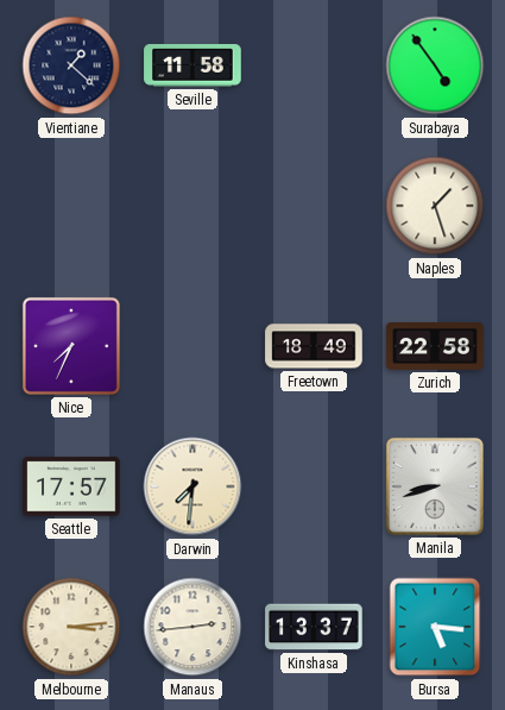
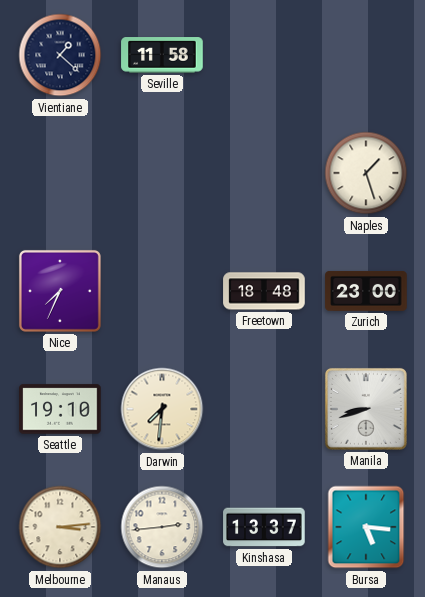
Surabaya: 4:54 -> none
Freetown: 18:49 -> 18:48
Zurich: 22:58 -> 23:00
Seattle: 17:57 -> 19:10
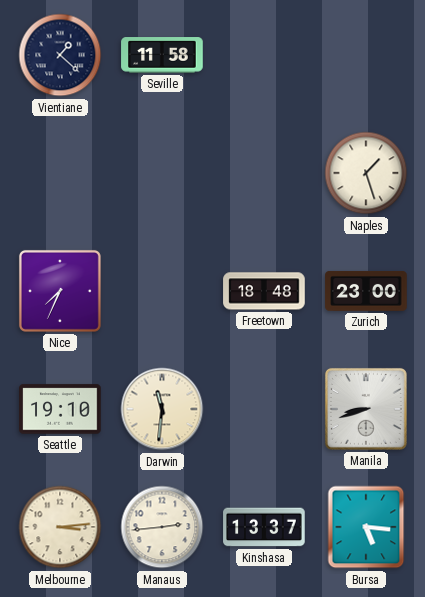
Darwin: 7:31 -> 11:31
